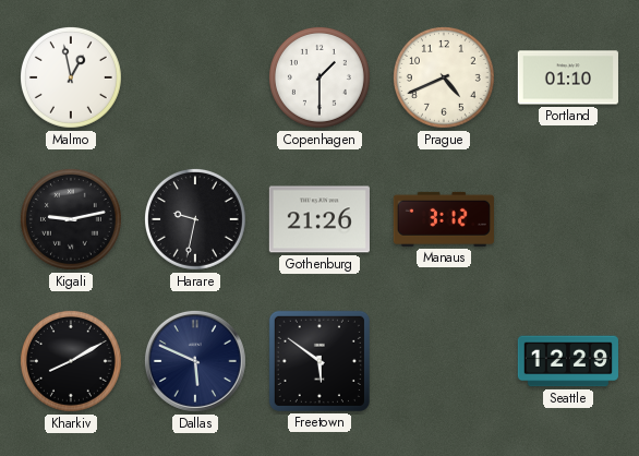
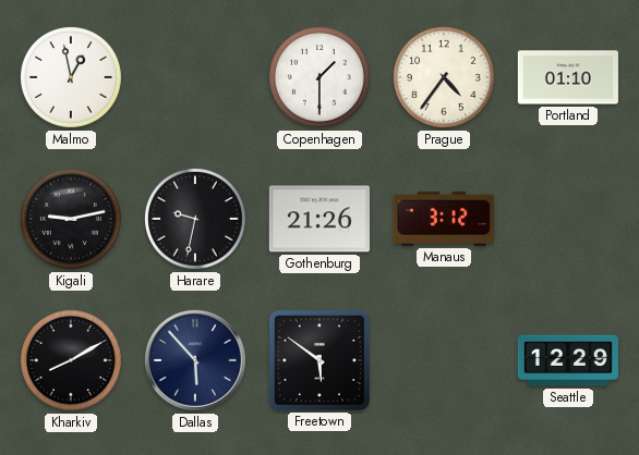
Prague: 4:41 -> 4:36
Dallas: 5:49 -> 5:53
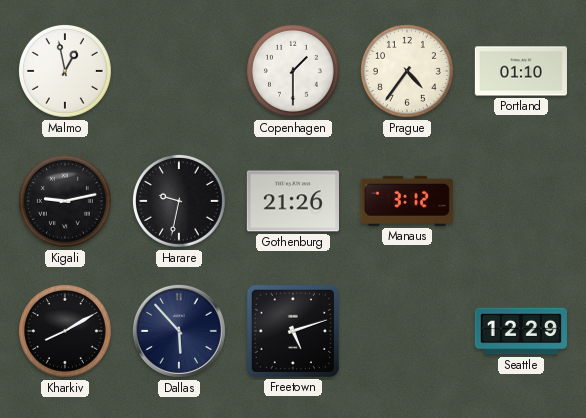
Freetown: 5:51 -> 5:12
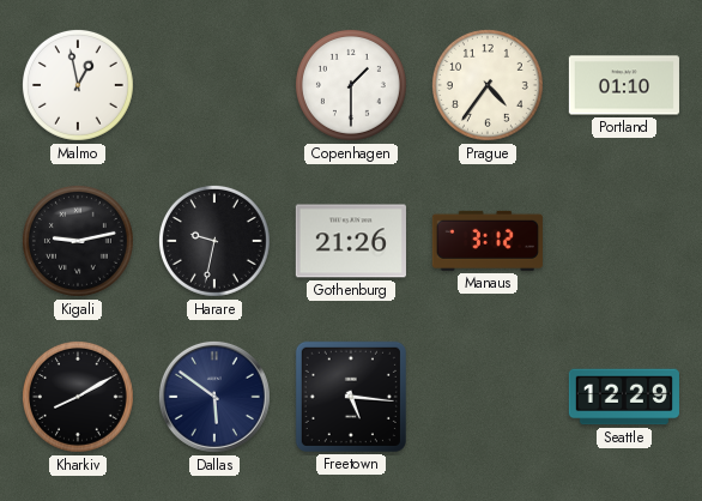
Dallas: 5:53 -> 5:51
Freetown: 5:12 -> 5:16
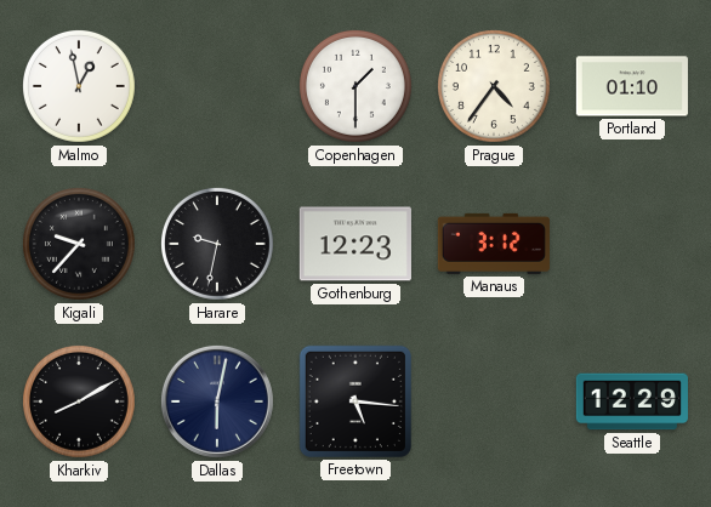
Kigali: 9:13 -> 9:37
Gothenburg: 21:26 -> 12:23
Dallas: 5:51 -> 6:02
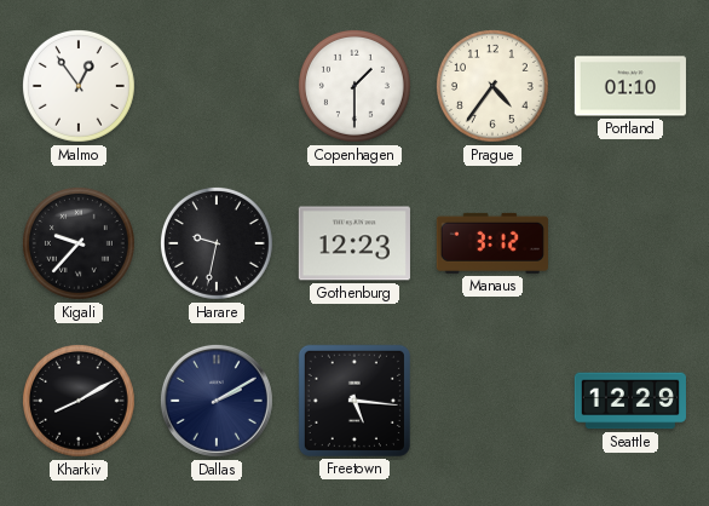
Malmo: 12:58 -> 12:54
Dallas: 6:02 -> 2:10
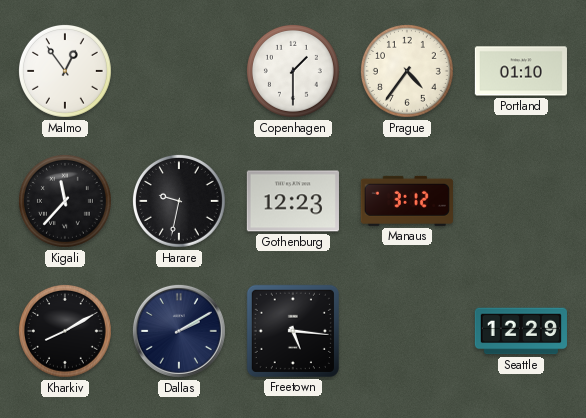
Kigali: 9:37 -> 11:37
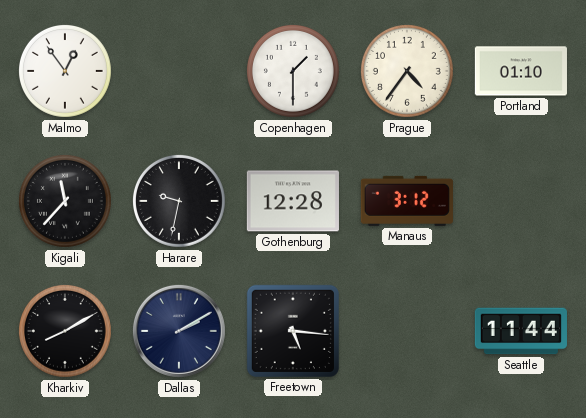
Gothenburg: 12:23 -> 12:28
Seattle: 12:29 -> 11:44
